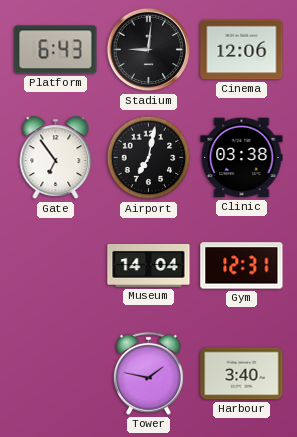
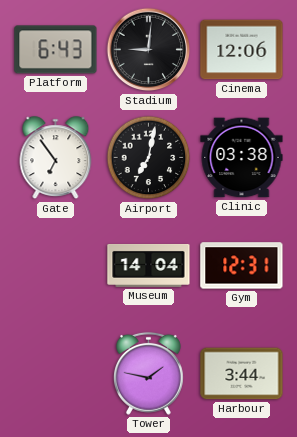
Harbour: 3:40 -> 3:44
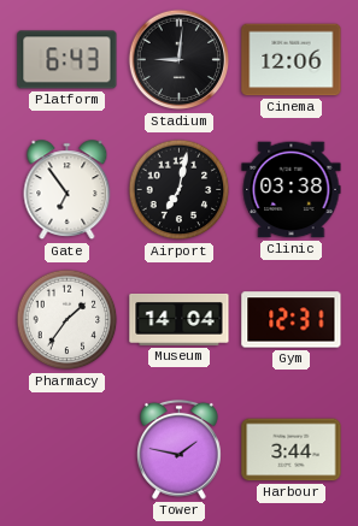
Pharmacy: none -> 1:36
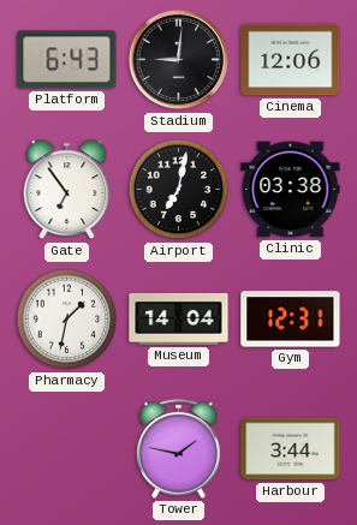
Pharmacy: 1:36 -> 1:32
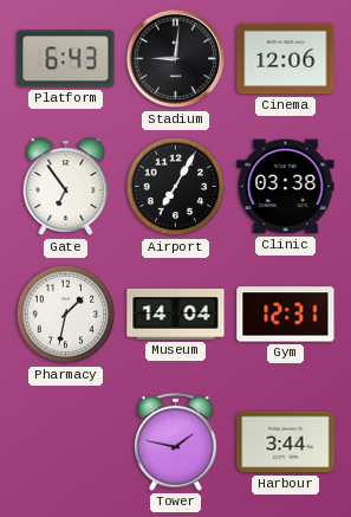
Airport: 7:02 -> 7:05
